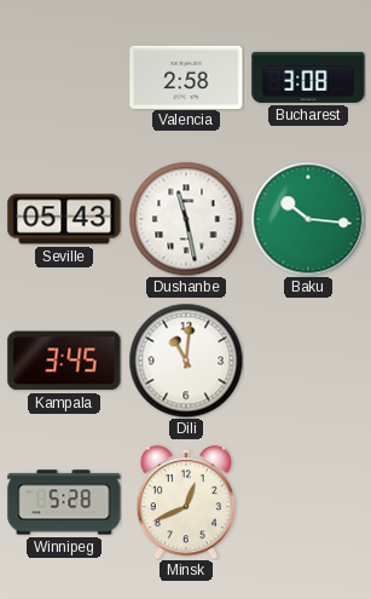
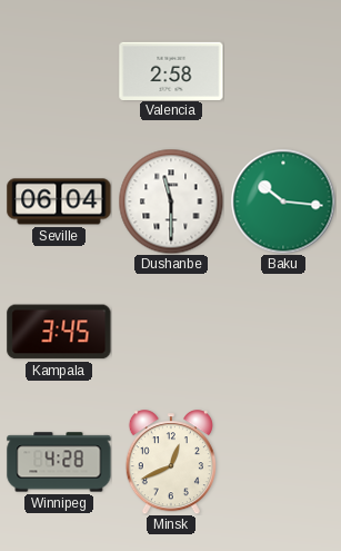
Bucharest: 3:08 -> none
Seville: 05:43 -> 06:04
Dushanbe: 11:28 -> 11:30
Dili: 11:01 -> none
Winnipeg: 5:28 -> 4:28
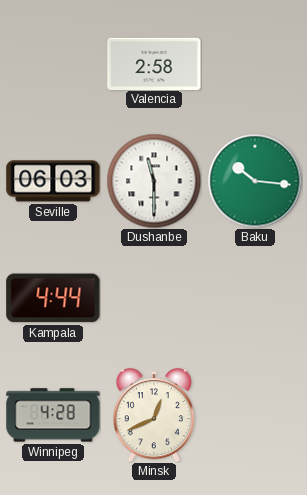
Seville: 06:04 -> 06:03
Kampala: 3:45 -> 4:44
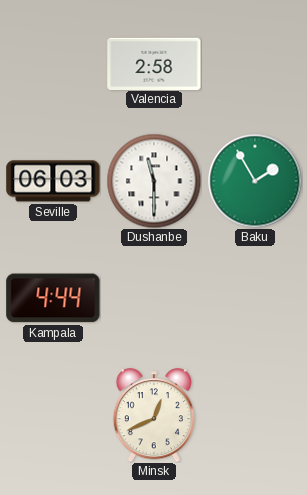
Baku: 10:16 -> 1:55
Winnipeg: 4:28 -> none
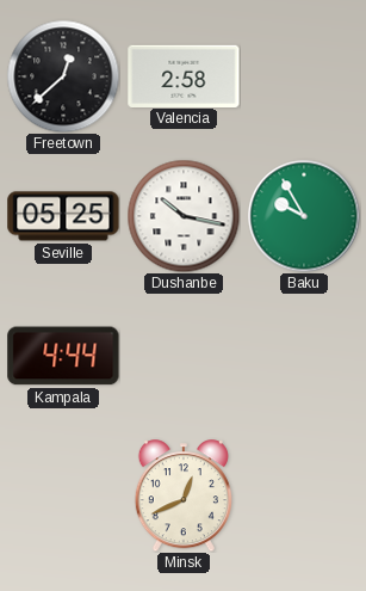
Freetown: none -> 12:38
Seville: 06:03 -> 05:25
Dushanbe: 11:30 -> 10:17
Baku: 1:55 -> 9:55
